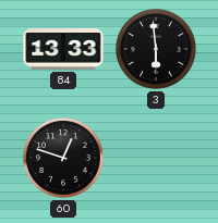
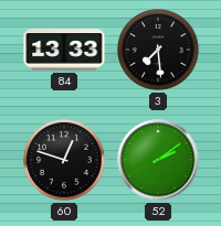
3: 5:59 -> 7:29
52: none -> 2:09
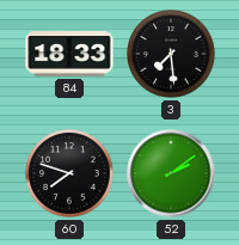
84: 13:33 -> 18:33
60: 12:48 -> 7:48
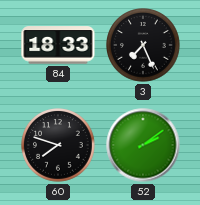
3: 7:29 -> 7:26
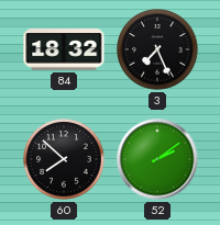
84: 18:33 -> 18:32
60: 7:48 -> 7:52
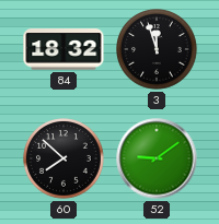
3: 7:26 -> 11:57
52: 2:09 -> 9:09
